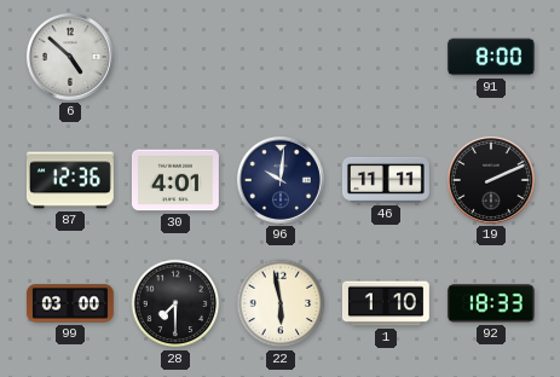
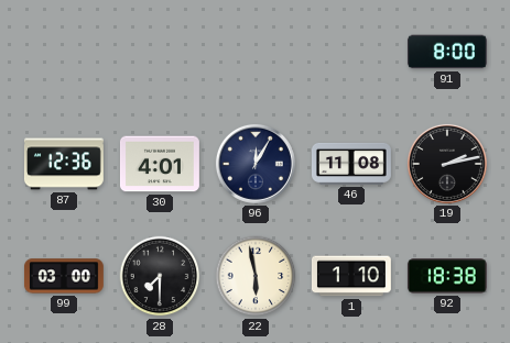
6: 4:52 -> none
96: 10:01 -> 12:05
46: 11:11 -> 11:08
19: 2:11 -> 2:13
92: 18:33 -> 18:38
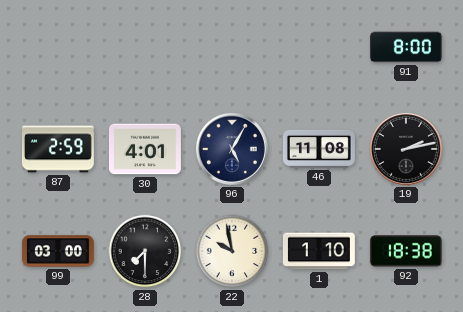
87: 12:36 -> 2:59
96: 12:05 -> 5:05
22: 5:58 -> 9:58
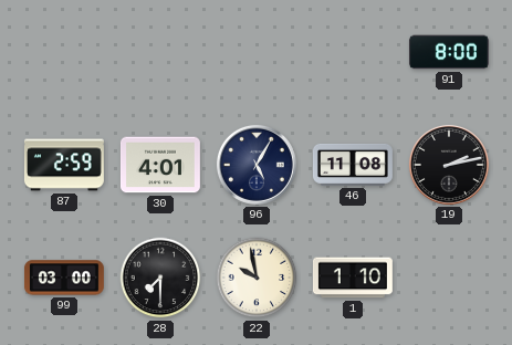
92: 18:38 -> none
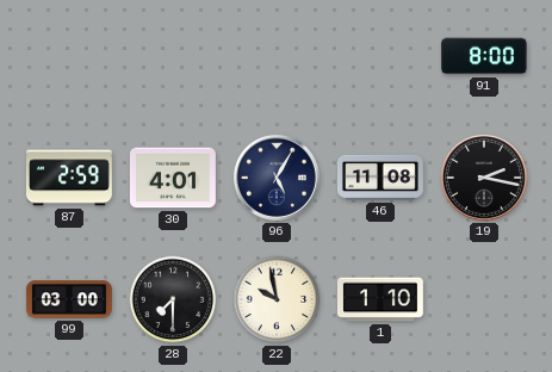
19: 2:13 -> 2:17
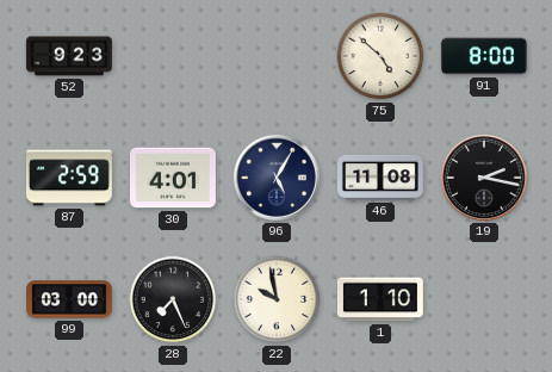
52: none -> 9:23
75: none -> 4:52
28: 7:30 -> 7:26
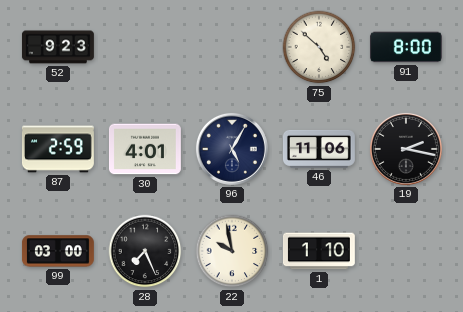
46: 11:08 -> 11:06
